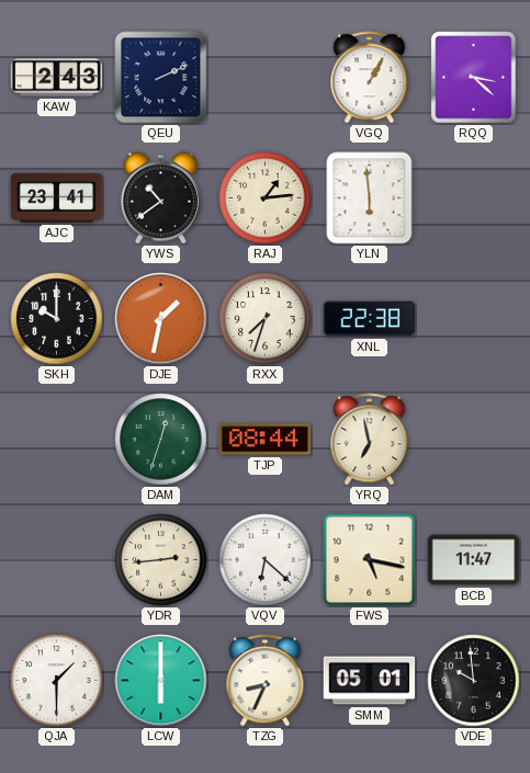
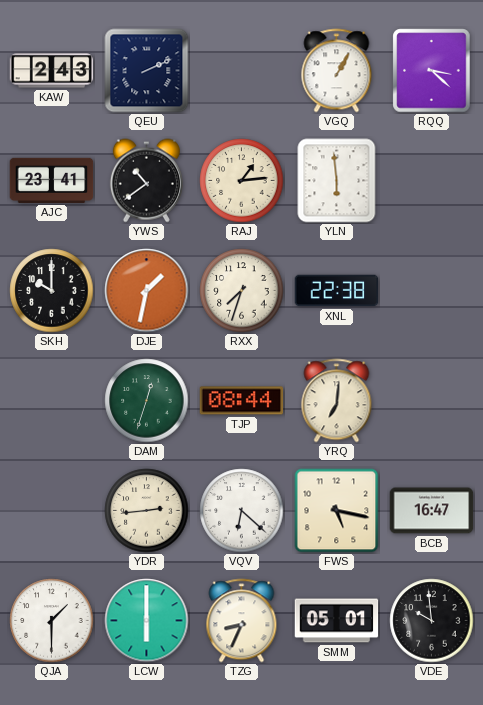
YRQ: 6:58 -> 7:01
BCB: 11:47 -> 16:47
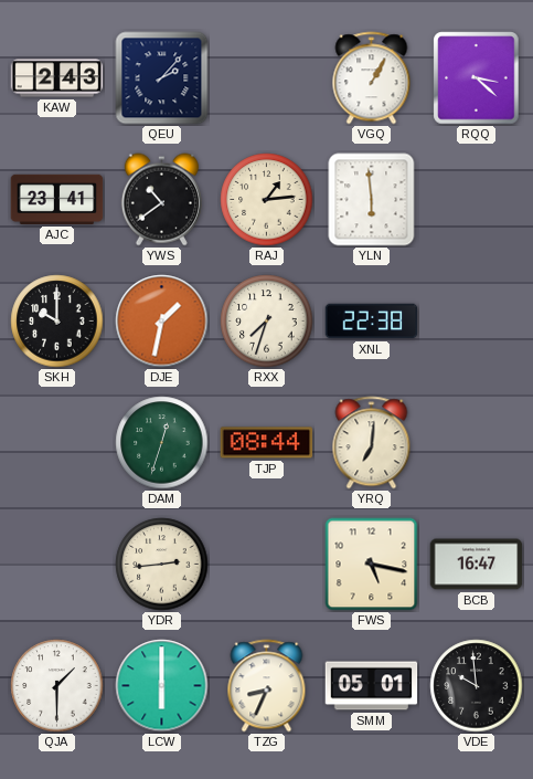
QEU: 2:11 -> 2:07
VQV: 6:22 -> none
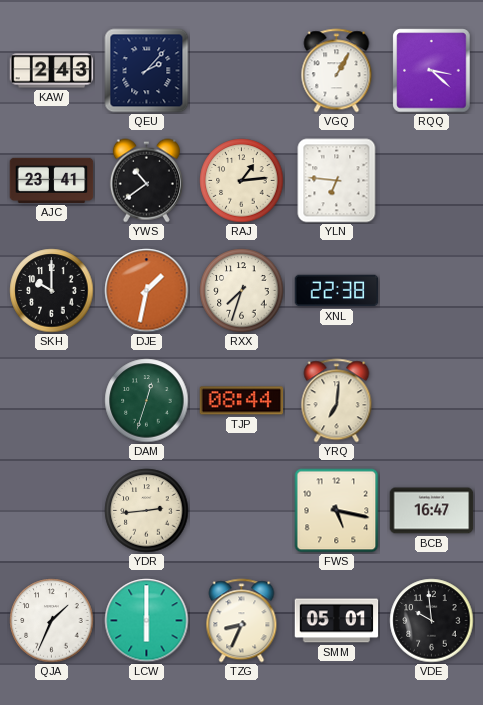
YLN: 5:59 -> 6:46
QJA: 1:30 -> 1:34
